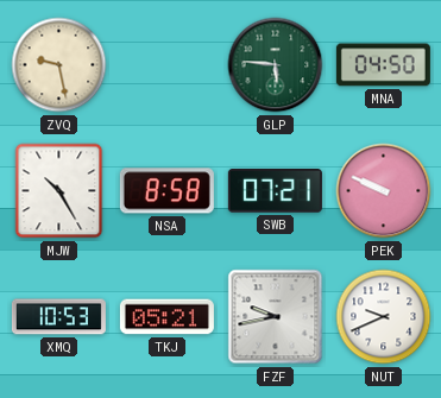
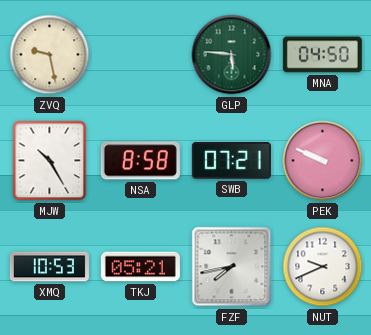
FZF: 9:43 -> 7:43
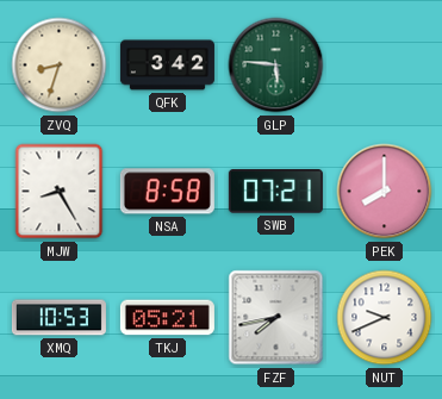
ZVQ: 9:28 -> 8:33
QFK: none -> 3:42
MNA: 04:50 -> none
MJW: 10:25 -> 8:25
PEK: 9:49 -> 8:00
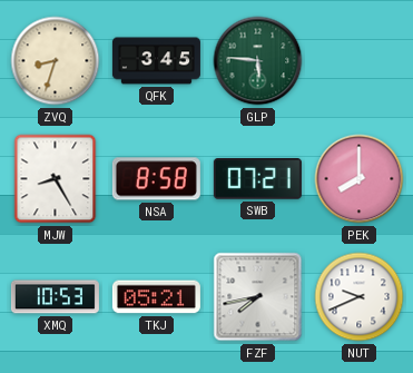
QFK: 3:42 -> 3:45
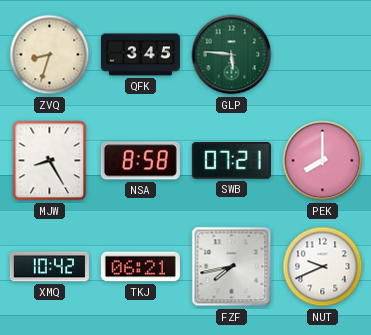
XMQ: 10:53 -> 10:42
TKJ: 05:21 -> 06:21
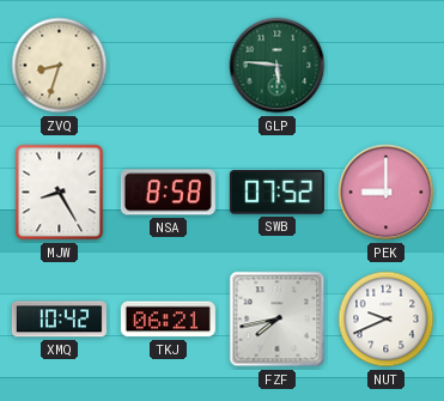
QFK: 3:45 -> none
SWB: 07:21 -> 07:52
PEK: 8:00 -> 9:00
